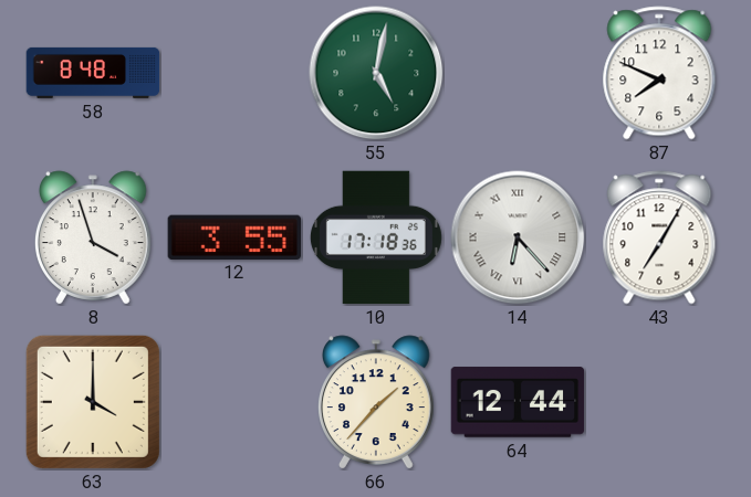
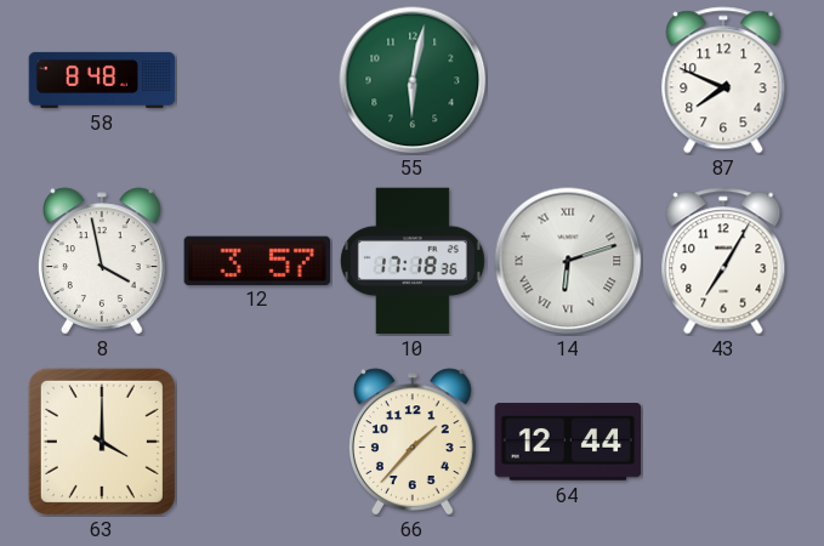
55: 5:02 -> 6:02
8: 3:57 -> 3:58
12: 3:55 -> 3:57
14: 6:23 -> 6:12
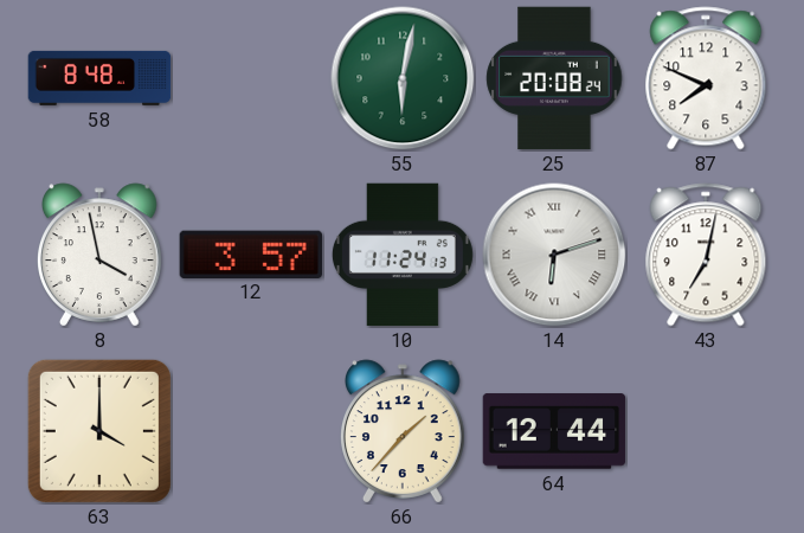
25: none -> 20:08
10: 17:18 -> 11:24
43: 7:05 -> 7:02
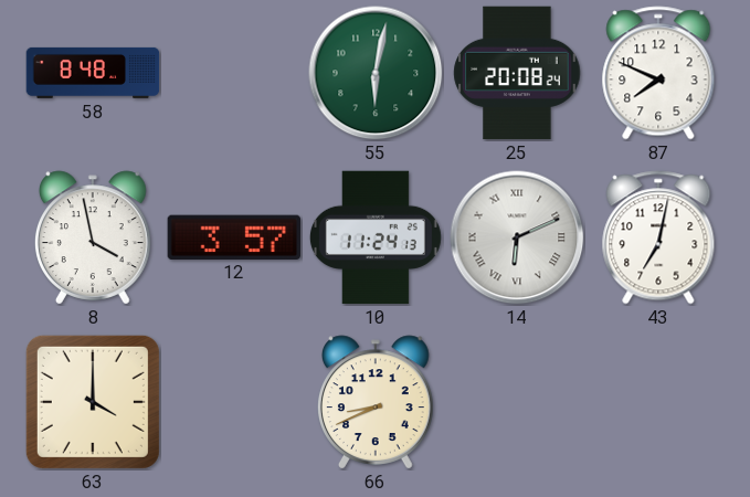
14: 6:12 -> 6:11
66: 1:37 -> 8:41
64: 12:44 -> none
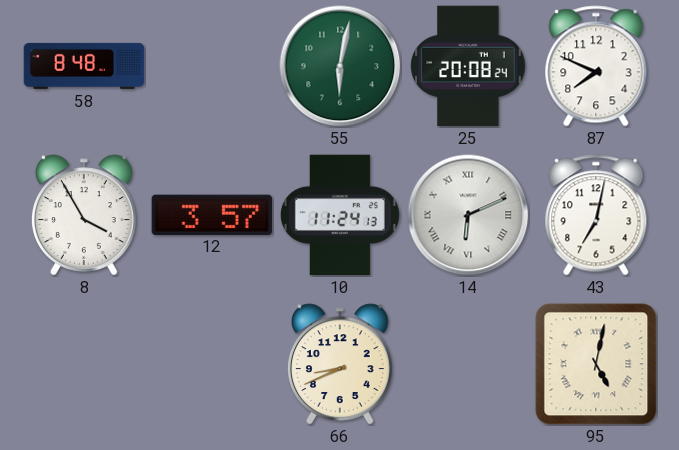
8: 3:58 -> 3:55
63: 4:00 -> none
95: none -> 5:02
